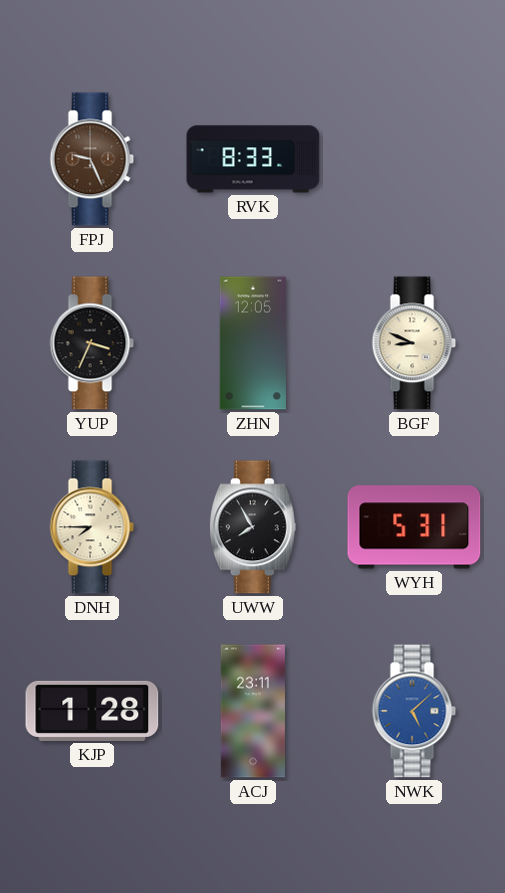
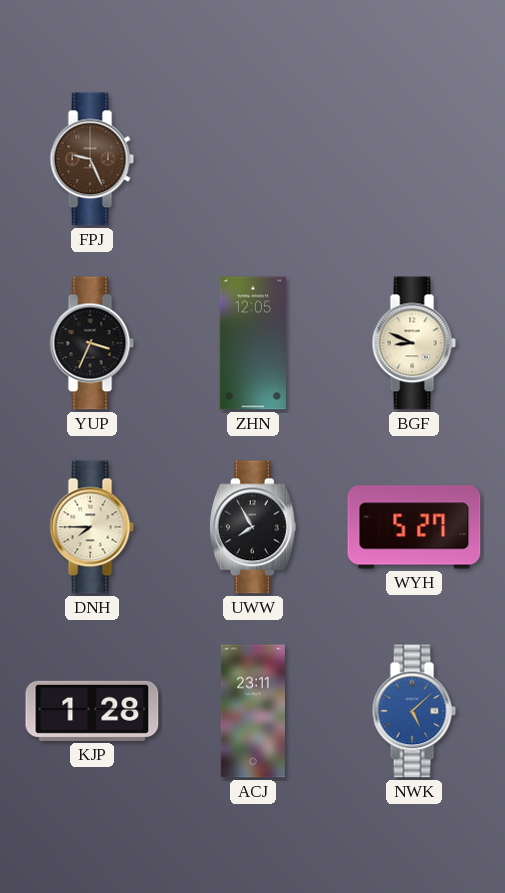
RVK: 8:33 -> none
WYH: 5:31 -> 5:27
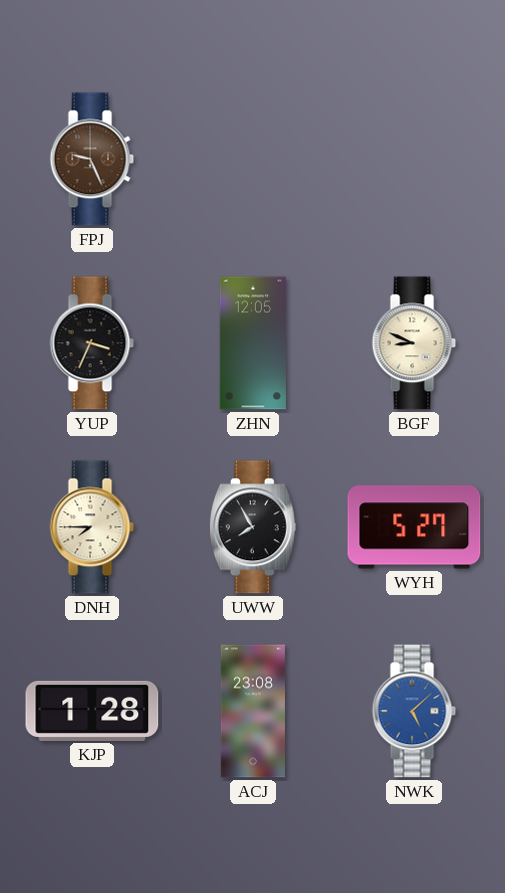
ACJ: 23:11 -> 23:08
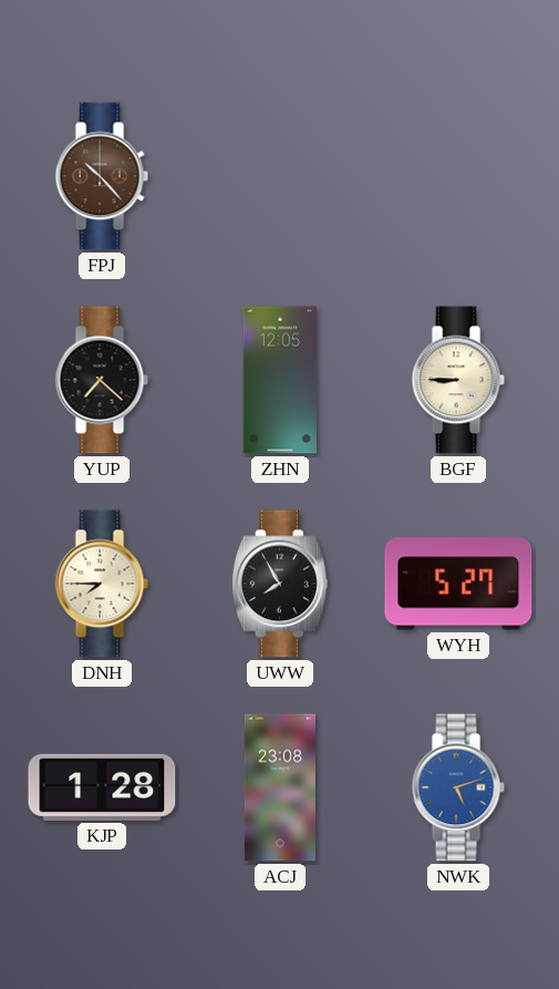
FPJ: 9:26 -> 10:23
YUP: 3:34 -> 7:22
BGF: 8:49 -> 8:45
NWK: 5:08 -> 5:12
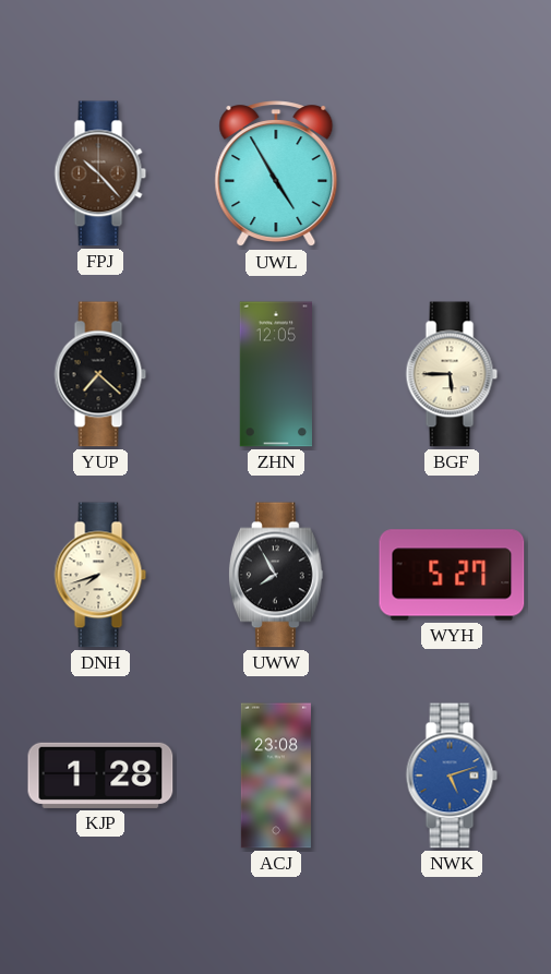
UWL: none -> 4:55
BGF: 8:45 -> 5:45
DNH: 7:45 -> 7:42
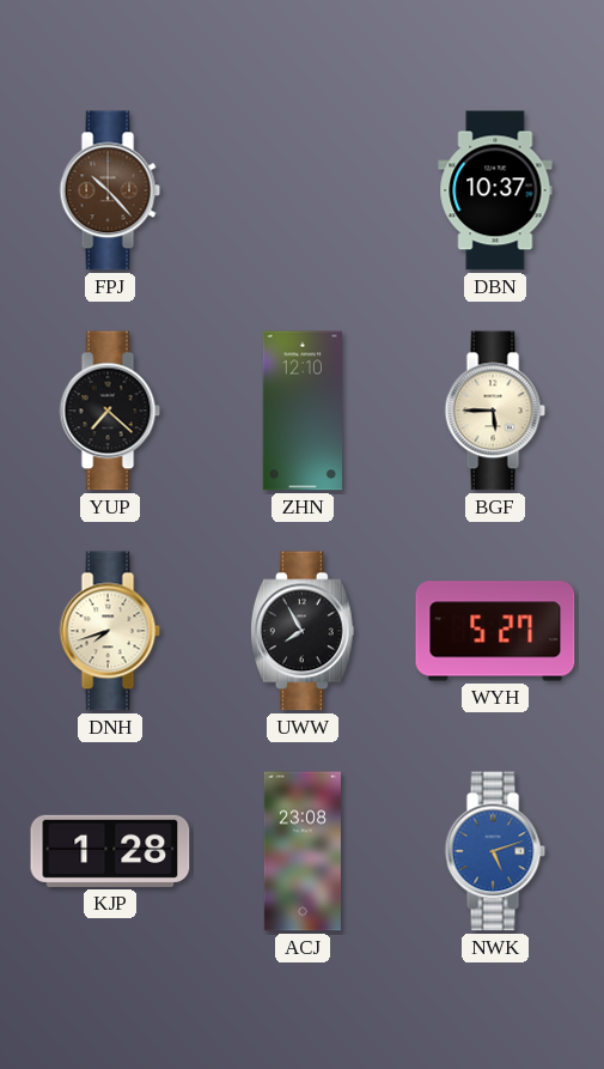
UWL: 4:55 -> none
DBN: none -> 10:37
ZHN: 12:05 -> 12:10
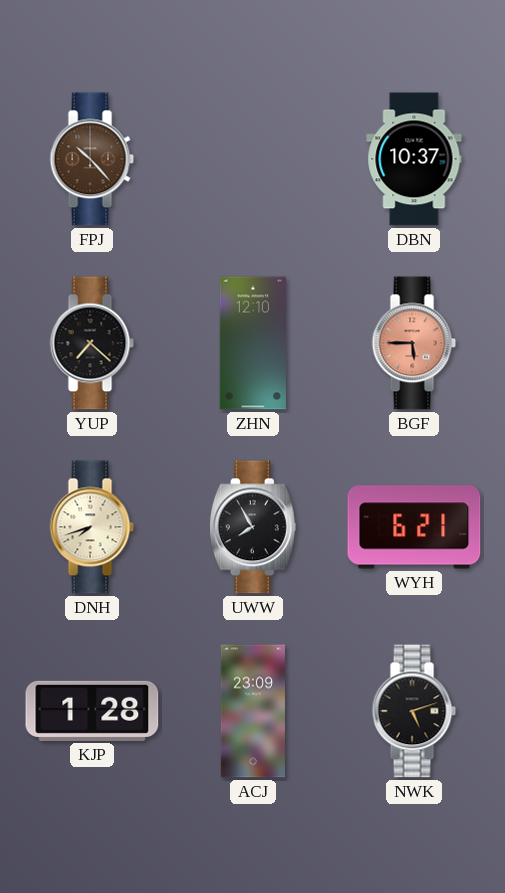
BGF dial: cream -> salmon
WYH: 5:27 -> 6:21
ACJ: 23:08 -> 23:09
NWK dial: blue -> black
